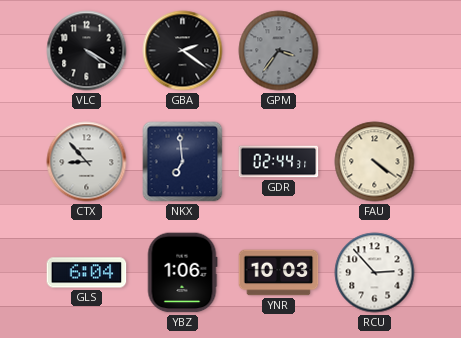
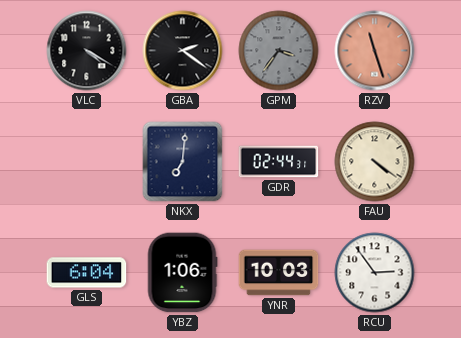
RZV: none -> 11:27
CTX: 8:53 -> none
NKX: 6:59 -> 7:01
RCU: 2:53 -> 2:54
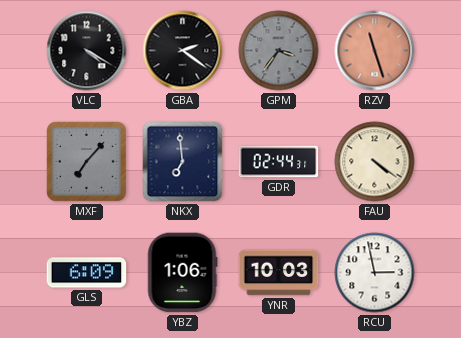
MXF: none -> 7:07
NKX: 7:01 -> 6:59
GLS: 6:04 -> 6:09
RCU: 2:54 -> 2:58
